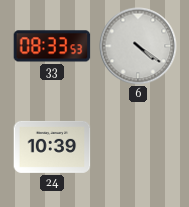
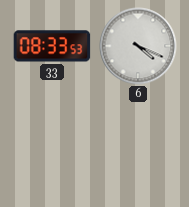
6: 4:21 -> 4:19
24: 10:39 -> none
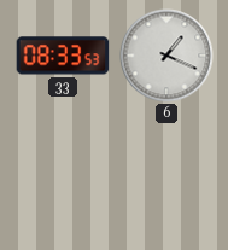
6: 4:19 -> 1:19
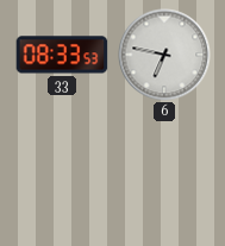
6: 1:19 -> 6:47
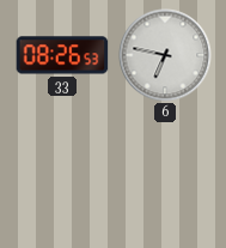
33: 08:33 -> 08:26
